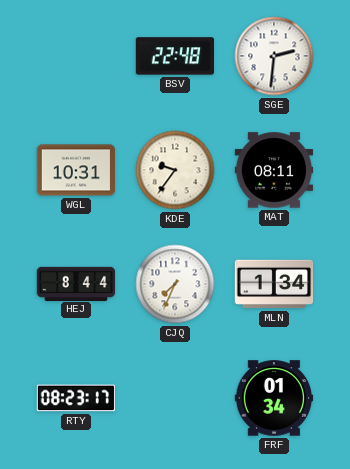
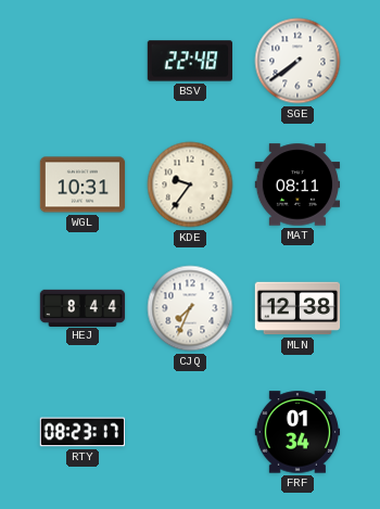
SGE: 2:31 -> 7:39
MLN: 1:34 -> 12:38
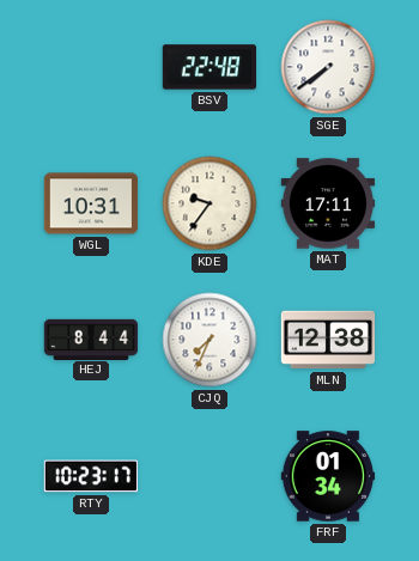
MAT: 08:11 -> 17:11
RTY: 08:23 -> 10:23
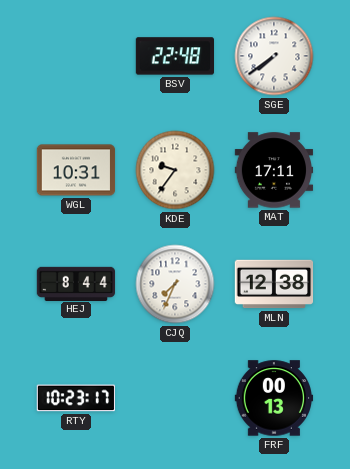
FRF: 01:34 -> 00:13
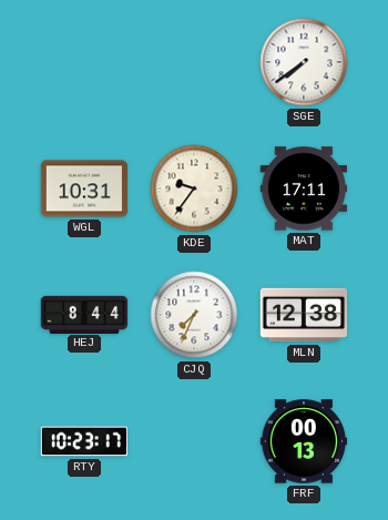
BSV: 22:48 -> none
